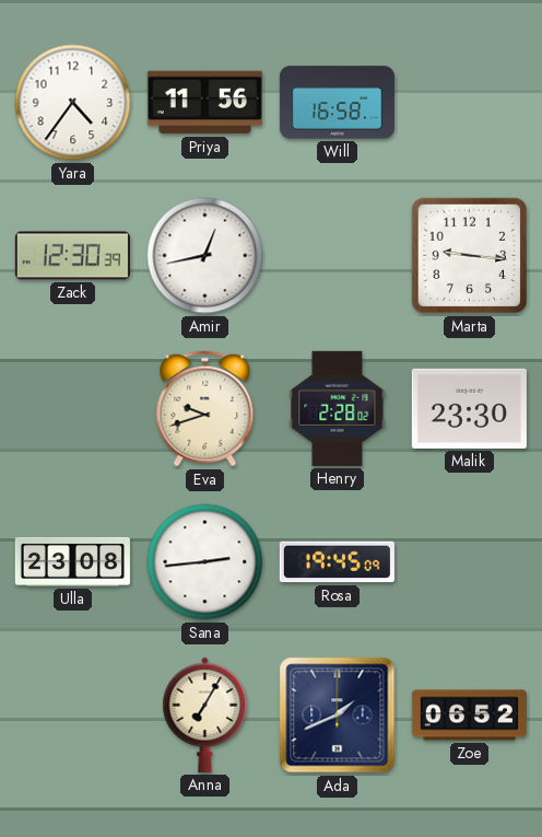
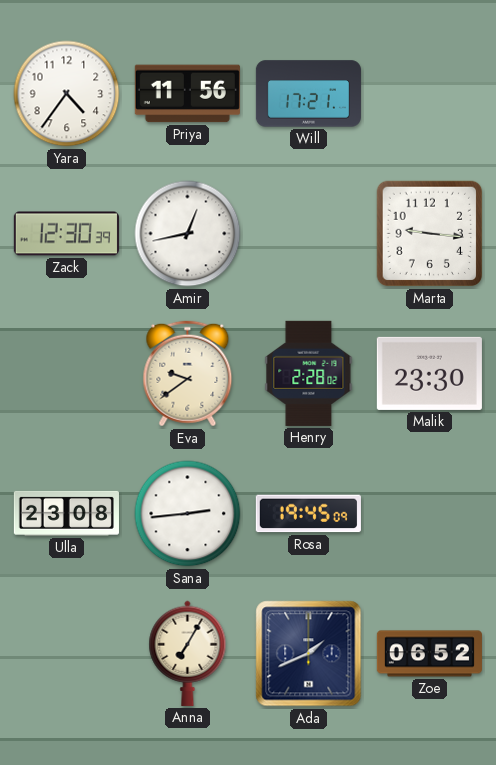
Will: 16:58 -> 17:21
Eva: 9:42 -> 9:39
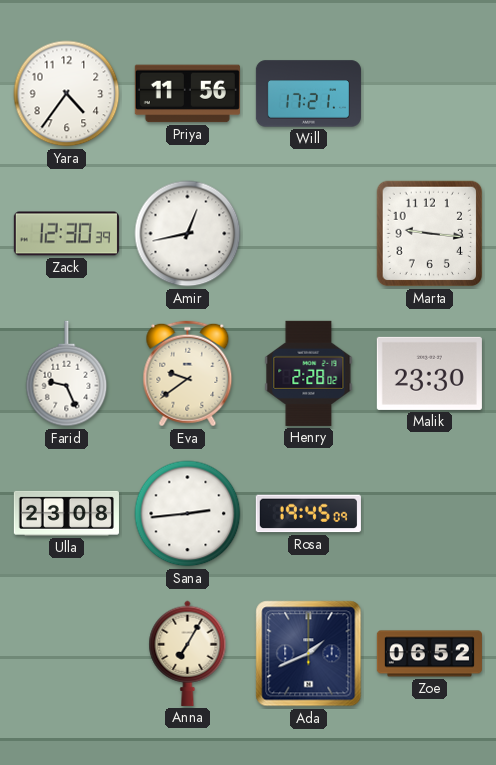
Farid: none -> 9:26
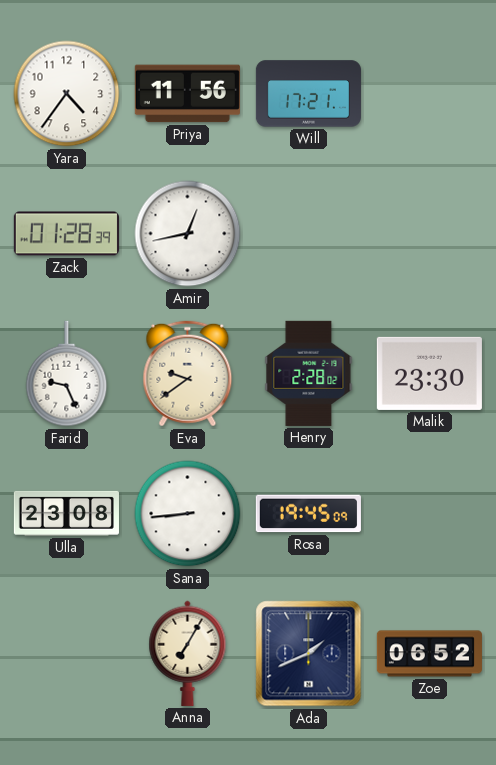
Zack: 12:30 -> 01:28
Marta: 9:16 -> none
Sana: 2:44 -> 8:44
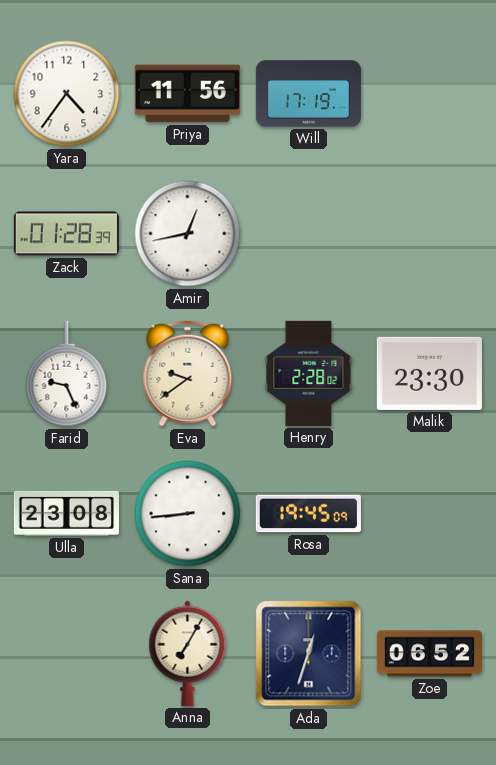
Will: 17:21 -> 17:19
Ada: 1:41 -> 12:33
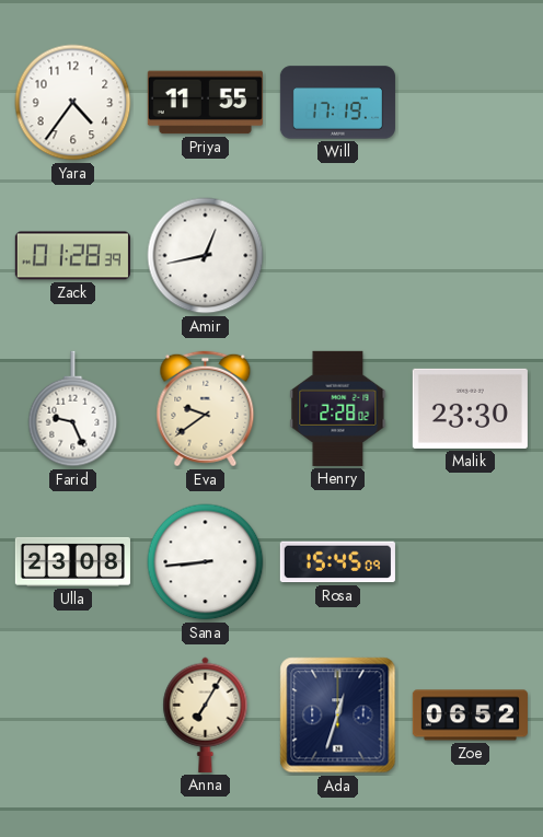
Priya: 11:56 -> 11:55
Rosa: 19:45 -> 15:45
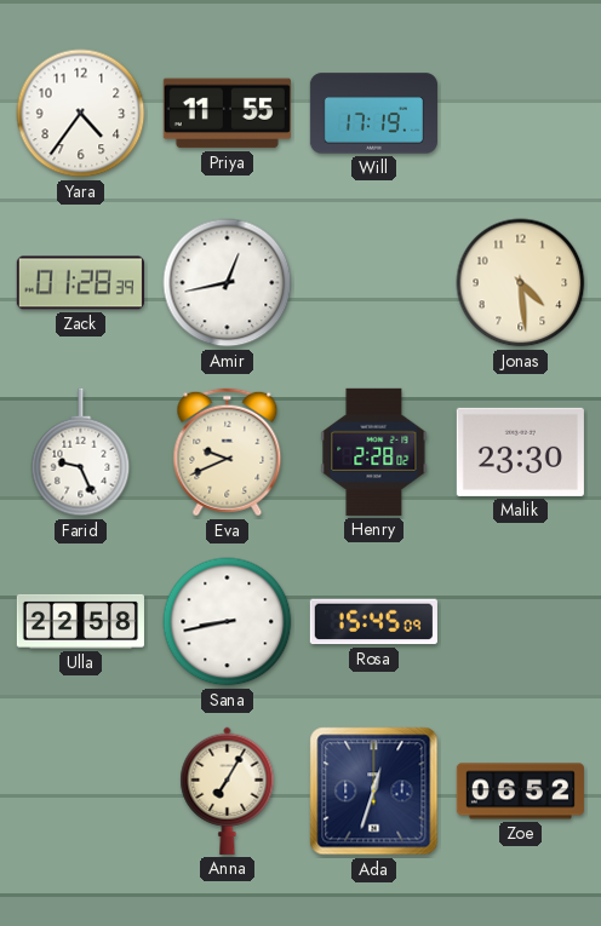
Jonas: none -> 4:29
Eva: 9:39 -> 9:41
Ulla: 23:08 -> 22:58
Sana: 8:44 -> 8:43
